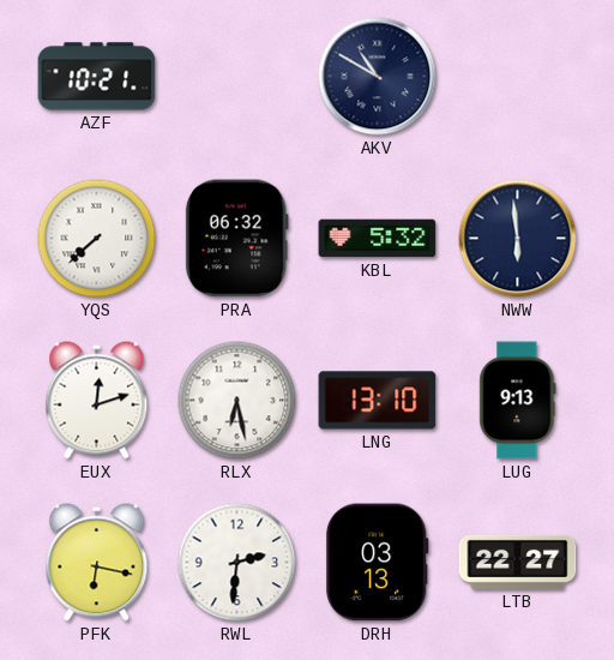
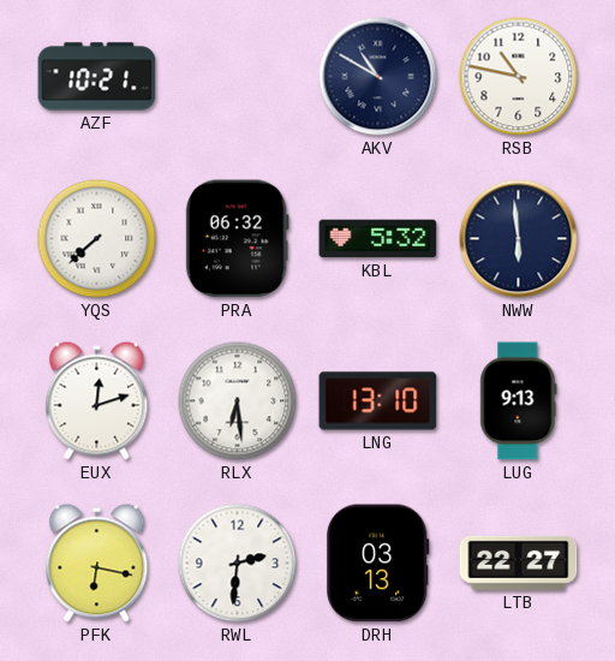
RSB: none -> 10:47
RLX: 6:28 -> 6:29
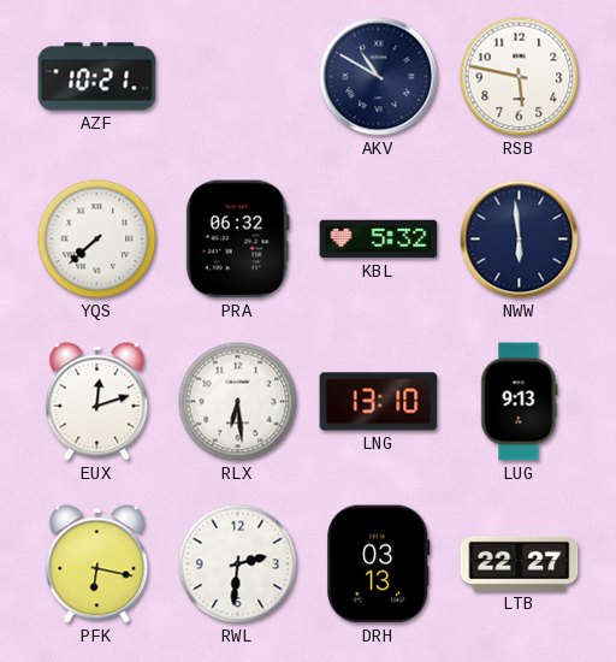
RSB: 10:47 -> 5:47
